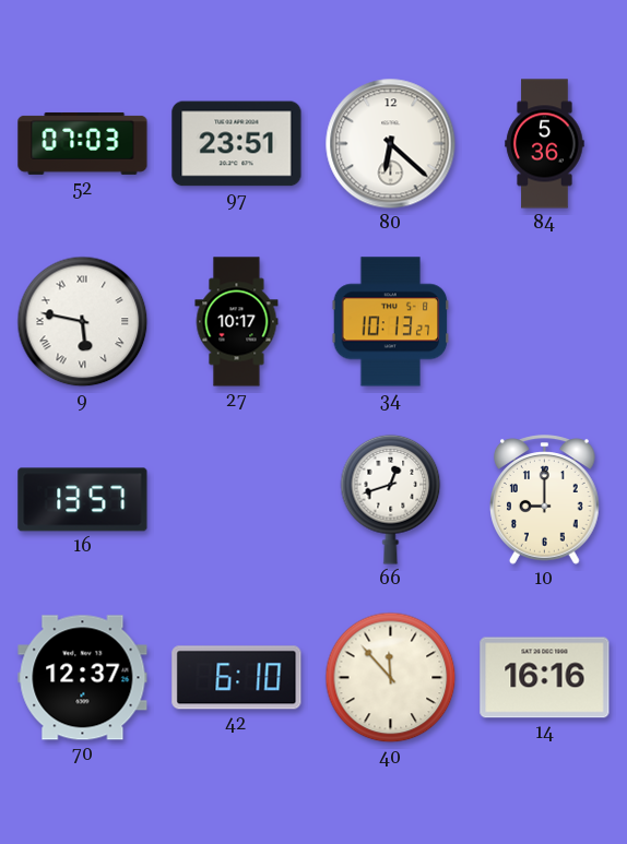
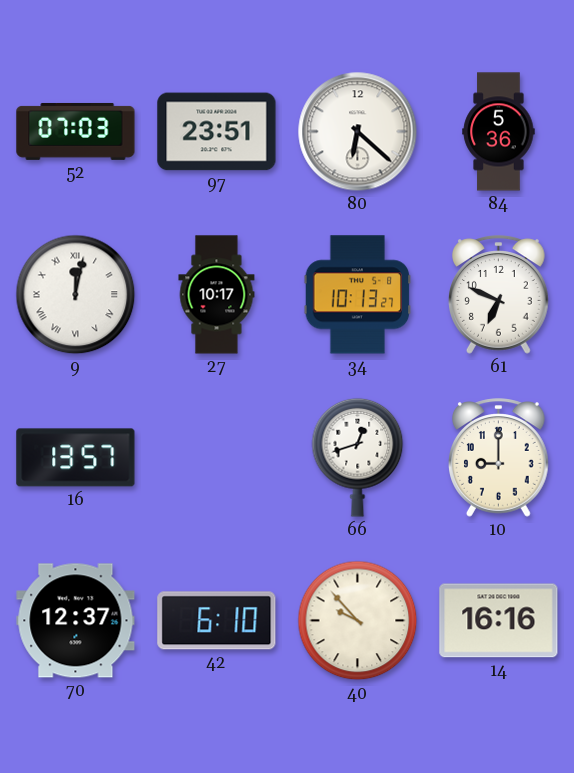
9: 5:47 -> 12:02
61: none -> 6:49
40: 11:53 -> 9:53
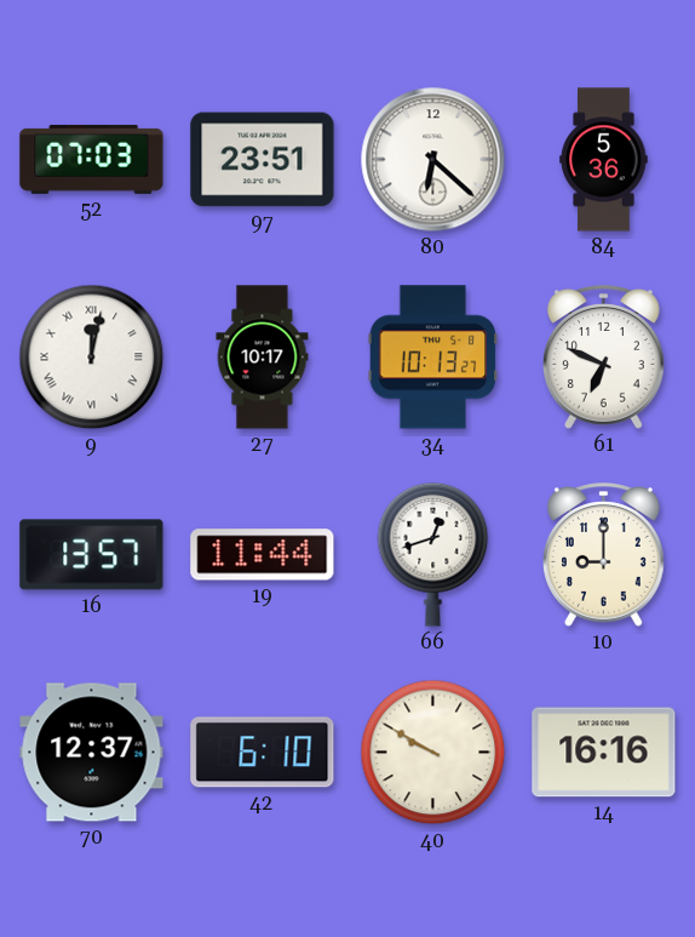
19: none -> 11:44
40: 9:53 -> 9:50
